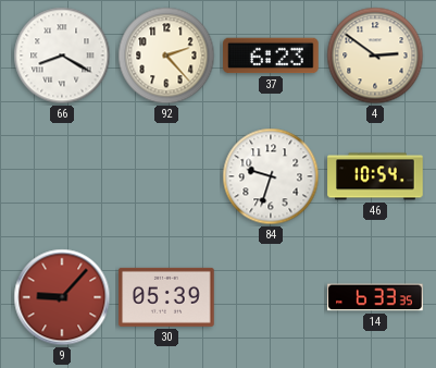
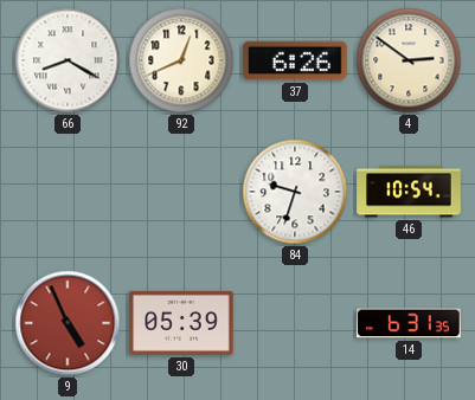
92: 2:23 -> 12:41
37: 6:23 -> 6:26
9: 9:07 -> 4:56
14: 6:33 -> 6:31
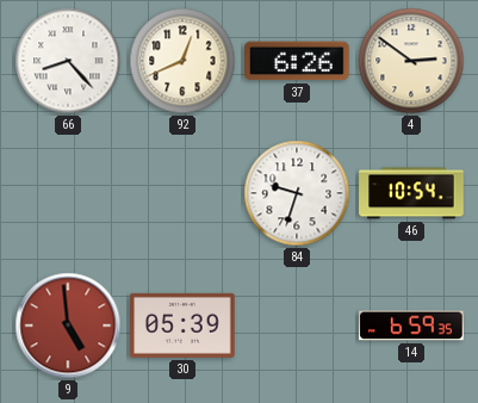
66: 8:20 -> 8:23
9: 4:56 -> 4:59
14: 6:31 -> 6:59
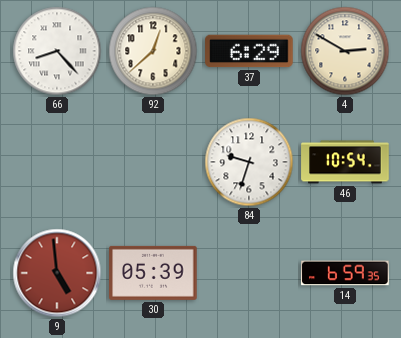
92: 12:41 -> 12:38
37: 6:26 -> 6:29
4: 2:51 -> 2:50
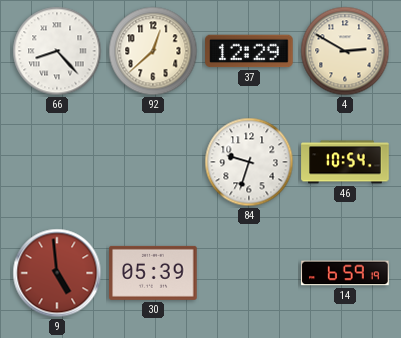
37: 6:29 -> 12:29
14: 6:59:35 -> 6:59:19
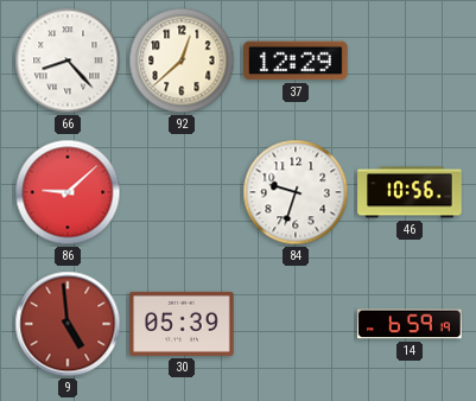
4: 2:50 -> none
86: none -> 9:08
46: 10:54 -> 10:56
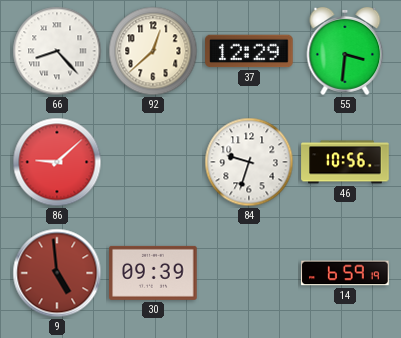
55: none -> 3:31
30: 05:39 -> 09:39
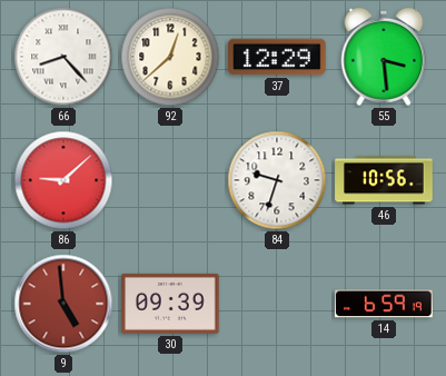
55: 3:31 -> 3:29
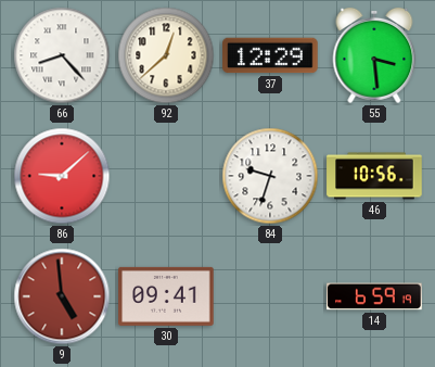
30: 09:39 -> 09:41
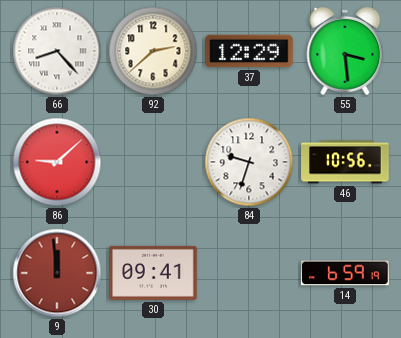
92: 12:38 -> 2:38
9: 4:59 -> 11:59
